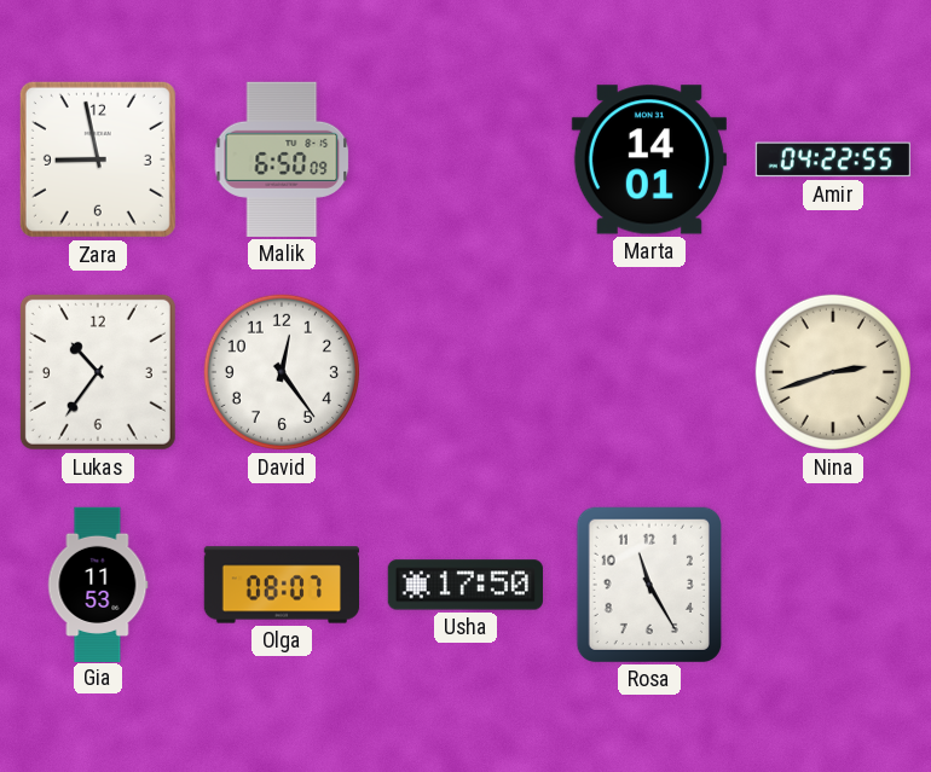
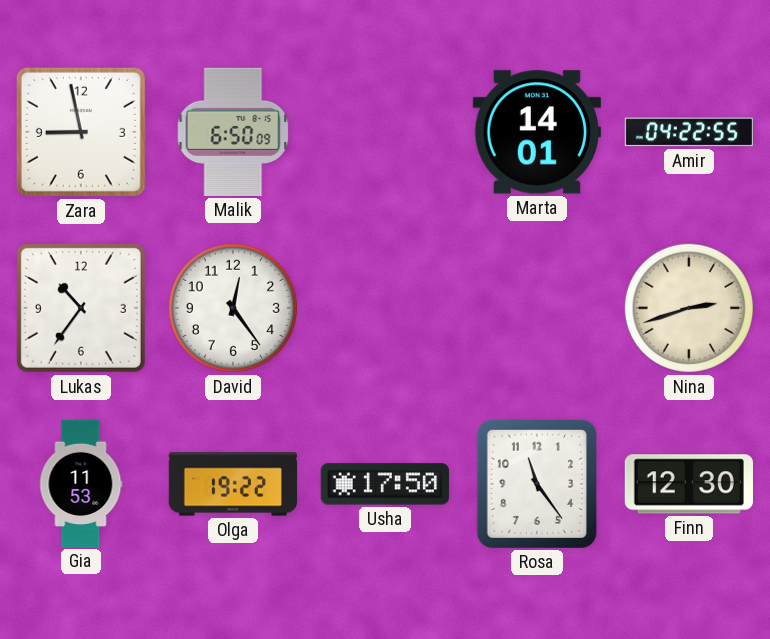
Olga: 08:07 -> 19:22
Rosa: 11:25 -> 11:24
Finn: none -> 12:30
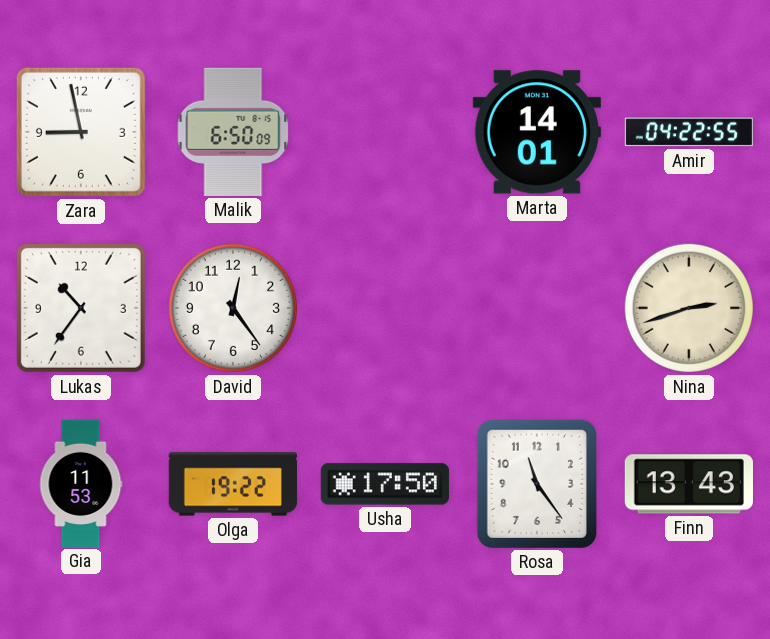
Finn: 12:30 -> 13:43
